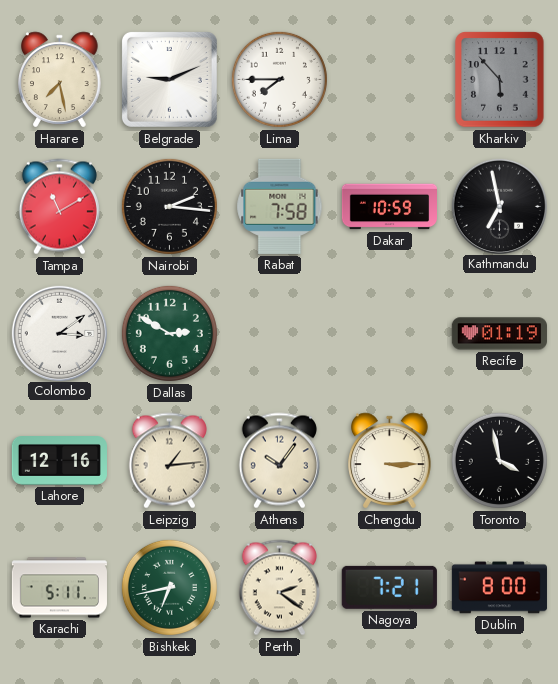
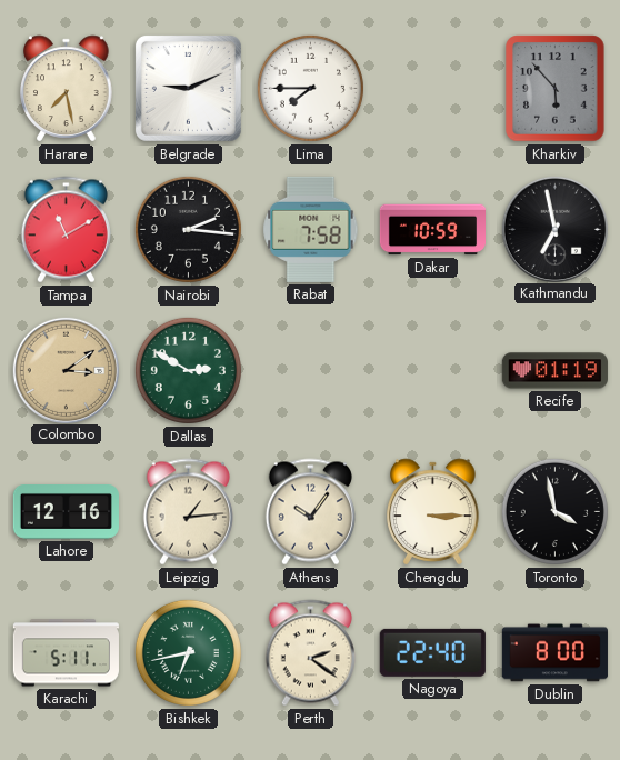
Colombo dial: white -> champagne
Nagoya: 7:21 -> 22:40
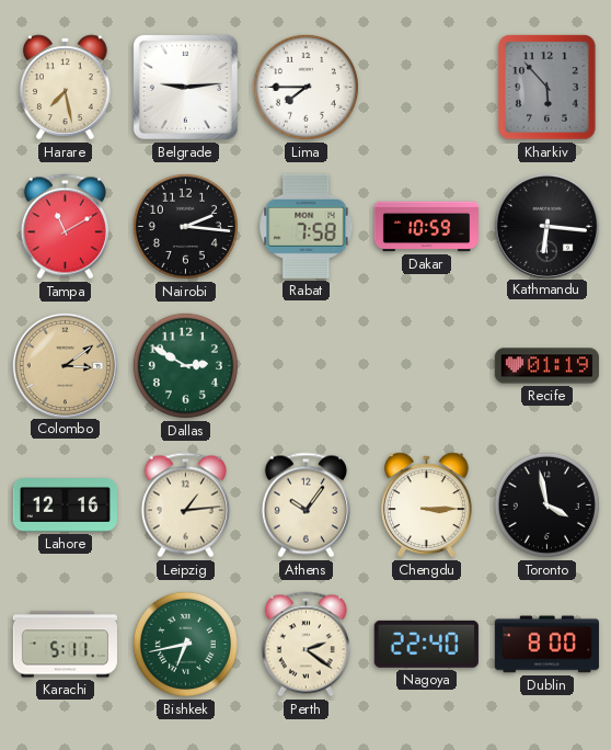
Belgrade: 9:11 -> 9:14
Kathmandu: 6:58 -> 6:16
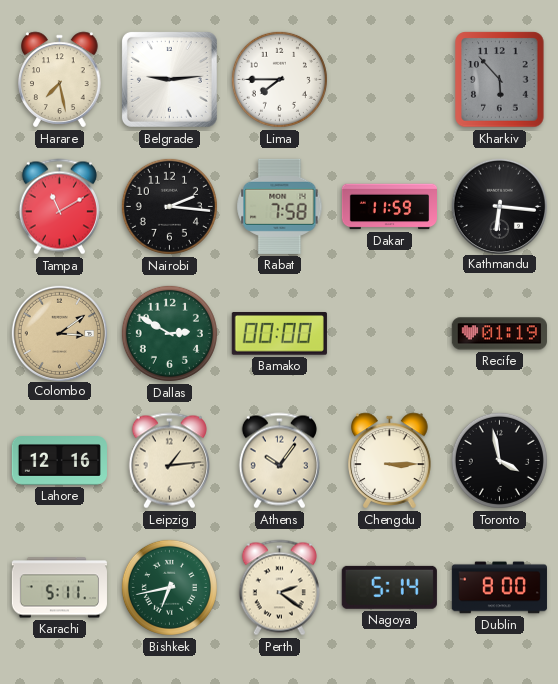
Dakar: 10:59 -> 11:59
Bamako: none -> 00:00
Nagoya: 22:40 -> 5:14
